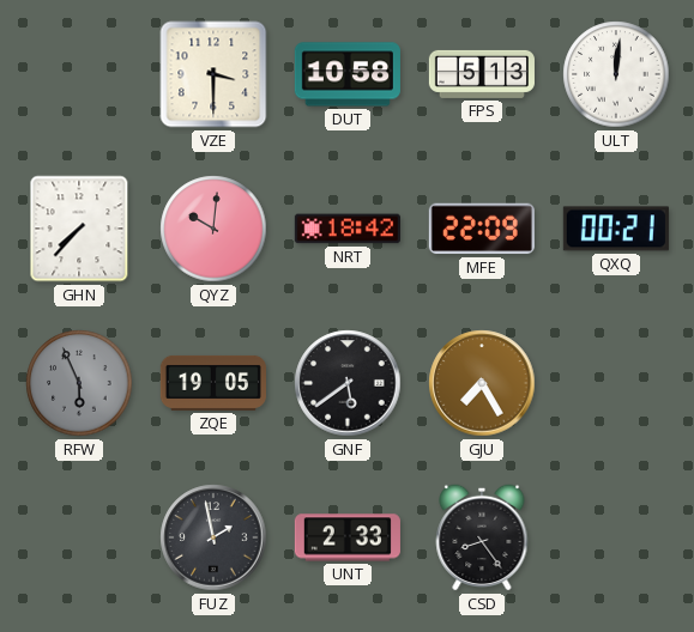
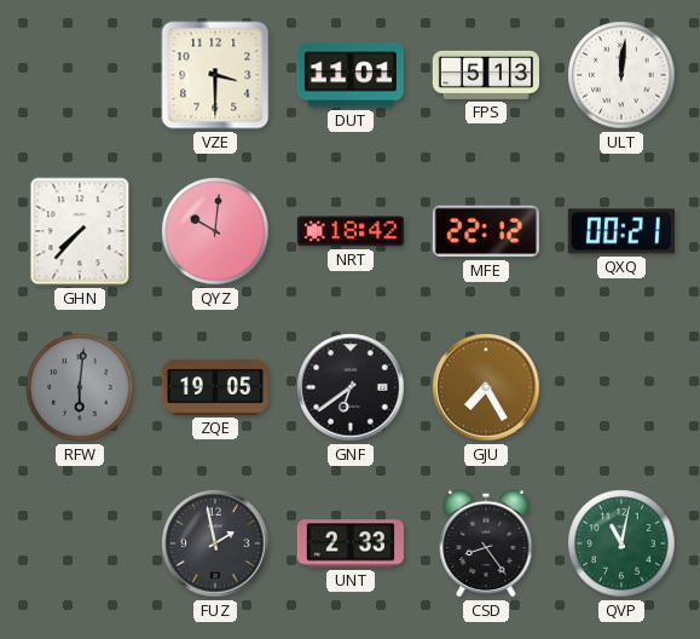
DUT: 10:58 -> 11:01
MFE: 22:09 -> 22:12
RFW: 5:56 -> 6:01
GNF: 5:39 -> 6:39
QVP: none -> 11:02
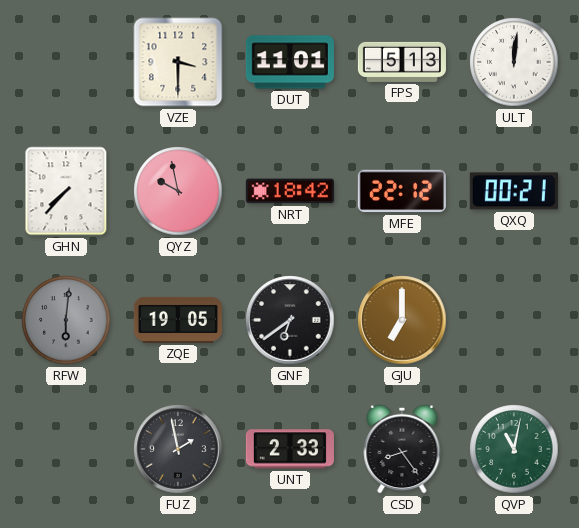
QYZ: 10:01 -> 9:58
GJU: 7:25 -> 7:00
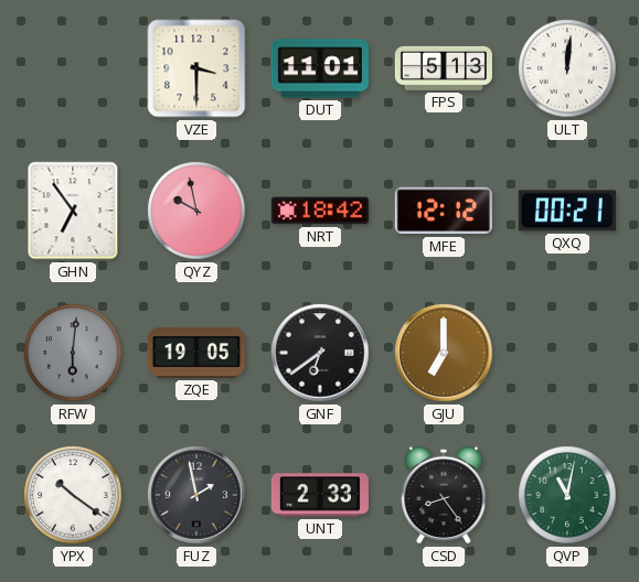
GHN: 7:37 -> 6:54
MFE: 22:12 -> 12:12
YPX: none -> 10:21
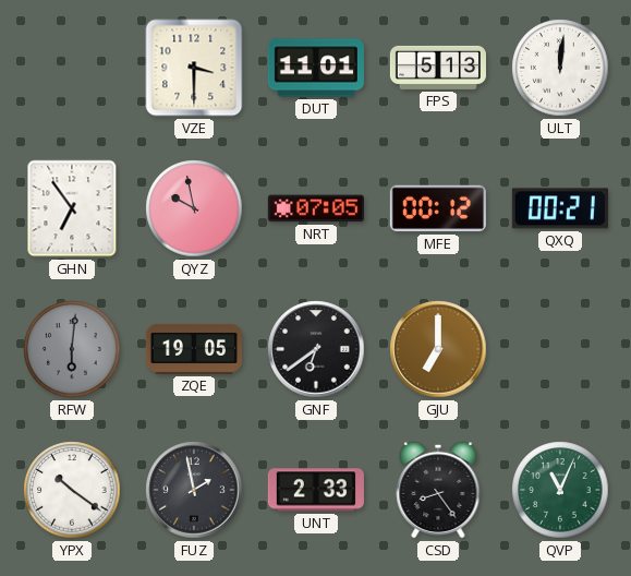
NRT: 18:42 -> 07:05
MFE: 12:12 -> 00:12
QVP: 11:02 -> 11:04
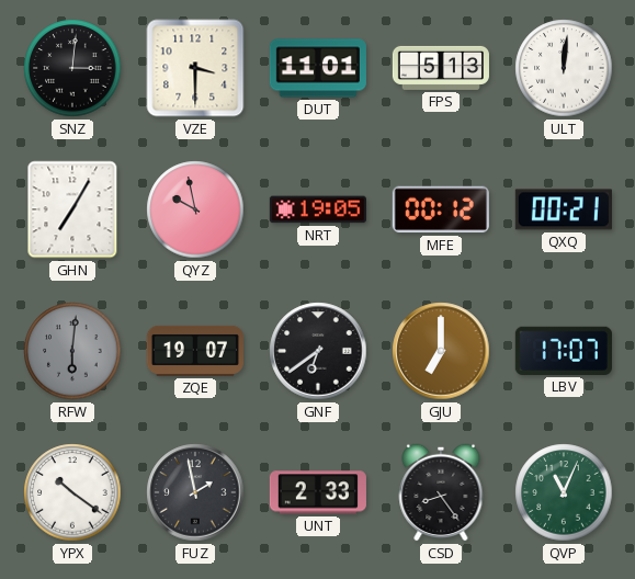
SNZ: none -> 3:01
GHN: 6:54 -> 7:05
NRT: 07:05 -> 19:05
ZQE: 19:05 -> 19:07
LBV: none -> 17:07
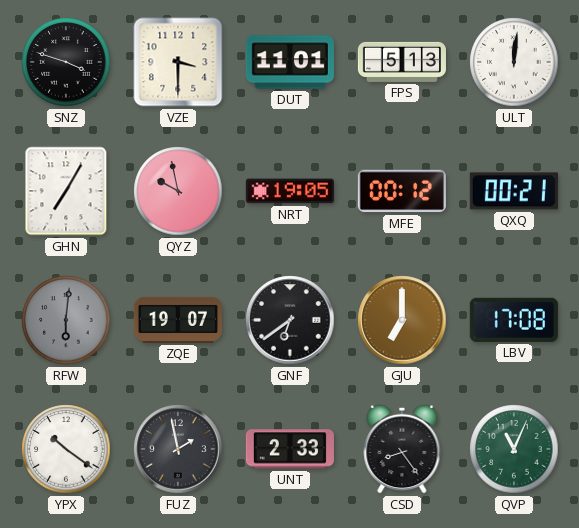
SNZ: 3:01 -> 3:48
LBV: 17:07 -> 17:08
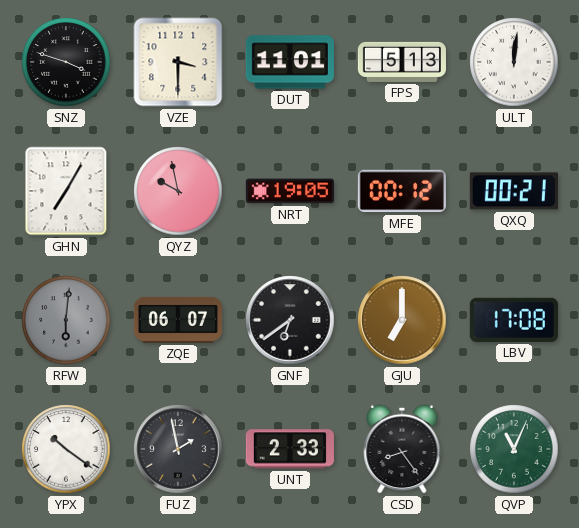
ZQE: 19:07 -> 06:07
